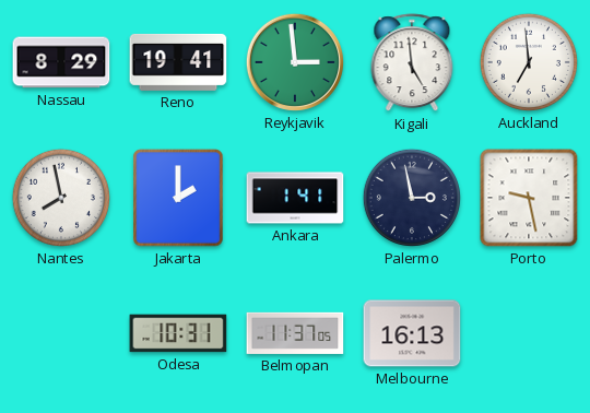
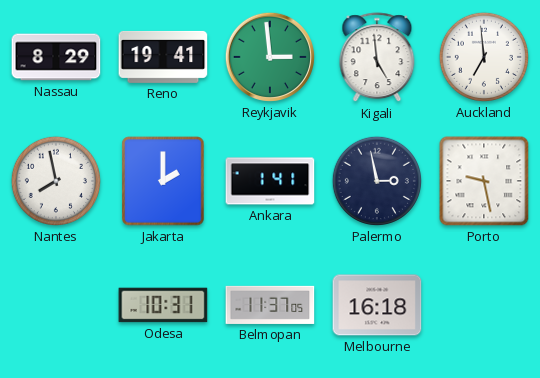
Melbourne: 16:13 -> 16:18
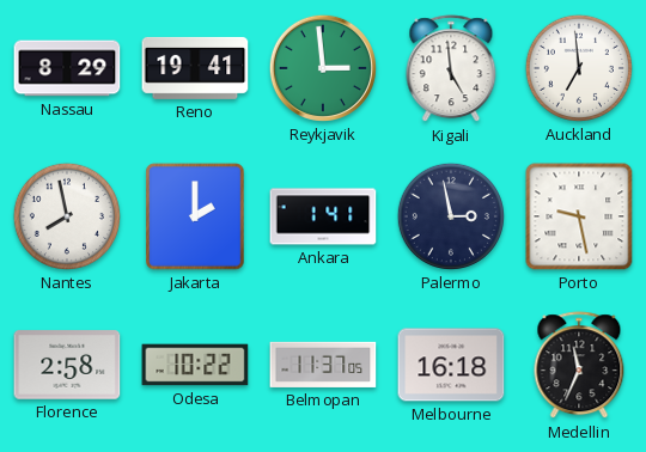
Florence: none -> 2:58
Odesa: 10:31 -> 10:22
Medellin: none -> 11:34
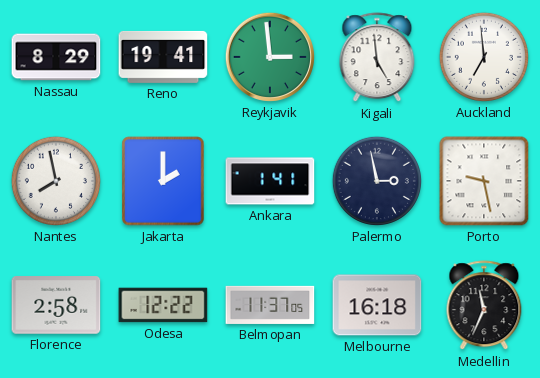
Odesa: 10:22 -> 12:22
